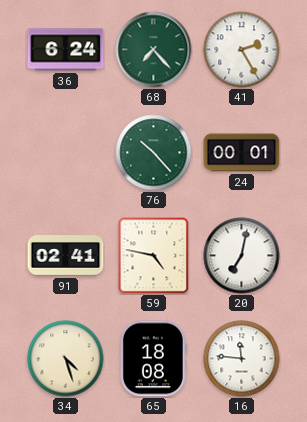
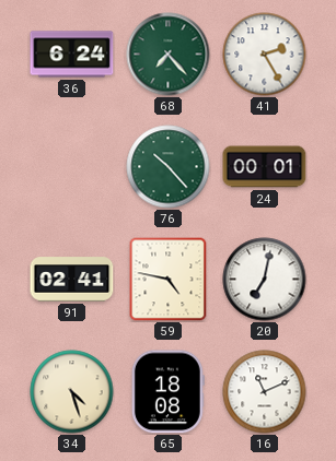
16: 11:46 -> 11:11
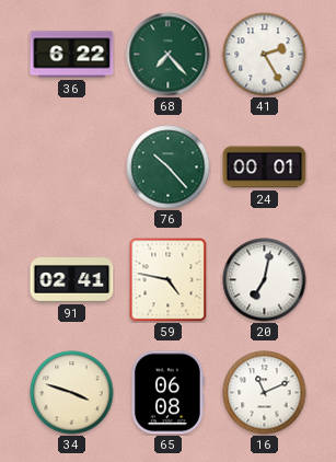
36: 6:24 -> 6:22
34: 4:27 -> 3:48
65: 18:08 -> 06:08
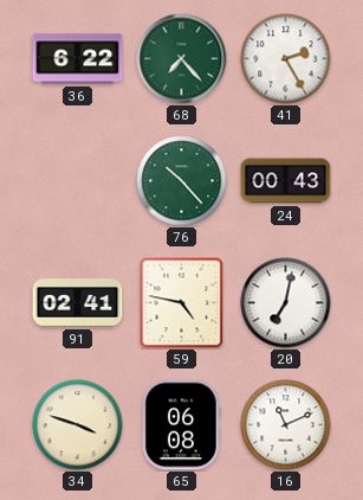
24: 00:01 -> 00:43
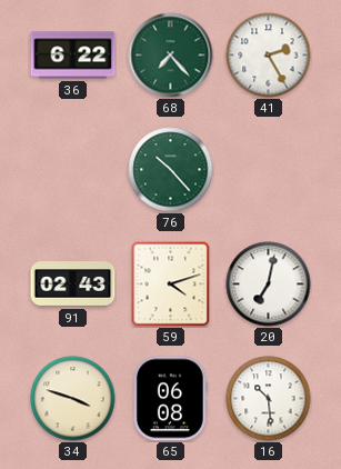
24: 00:43 -> none
91: 02:41 -> 02:43
59: 4:47 -> 4:12
16: 11:11 -> 10:29
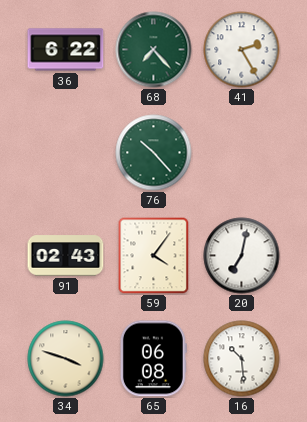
59: 4:12 -> 4:06
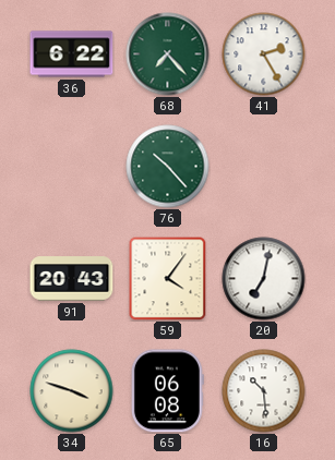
91: 02:43 -> 20:43
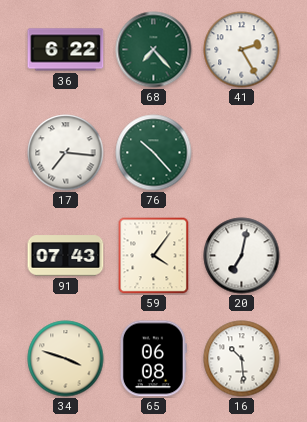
17: none -> 7:16
91: 20:43 -> 07:43
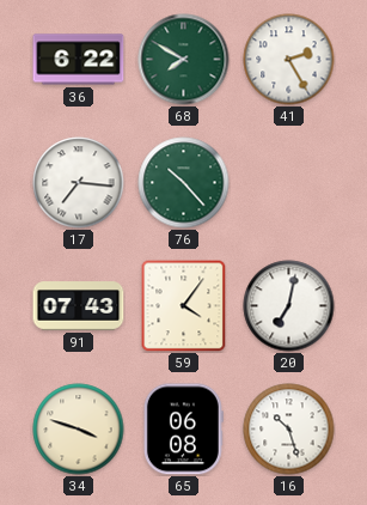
68: 7:23 -> 7:50
16: 10:29 -> 10:27
